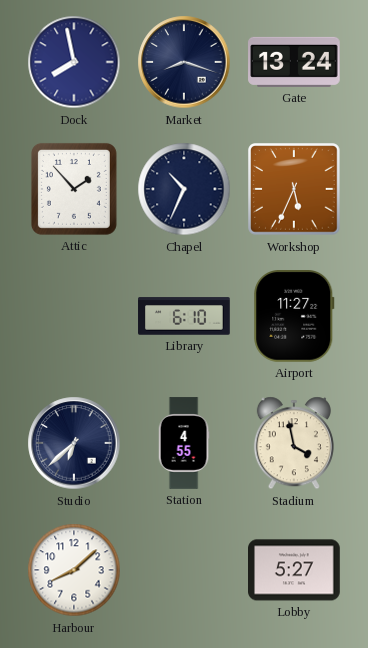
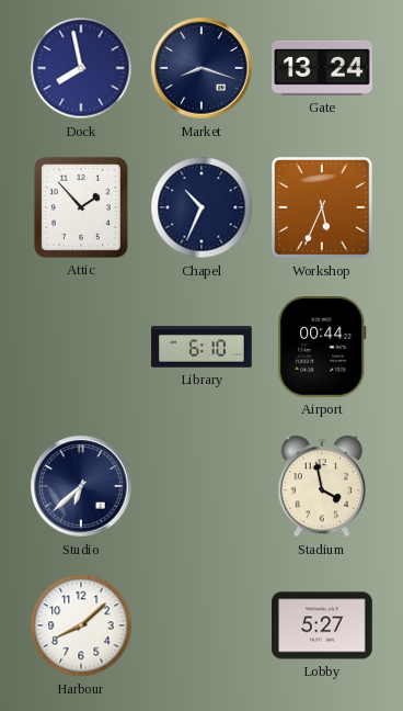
Airport: 11:27 -> 00:44
Station: 4:55 -> none
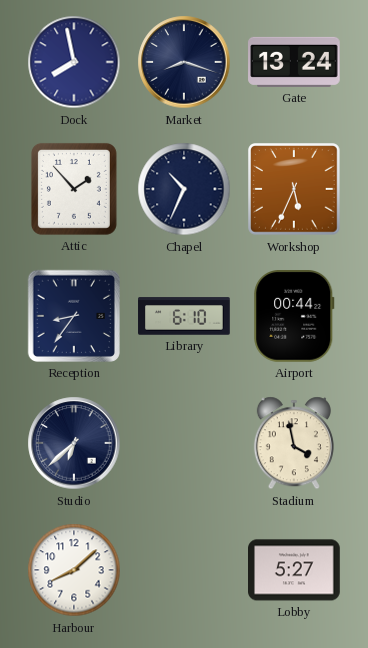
Reception: none -> 8:36
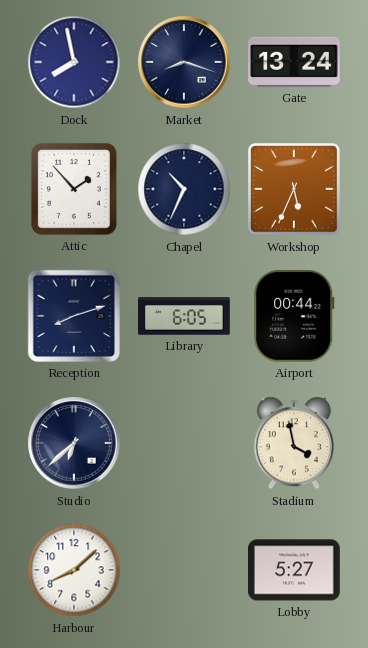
Reception: 8:36 -> 8:12
Library: 6:10 -> 6:05
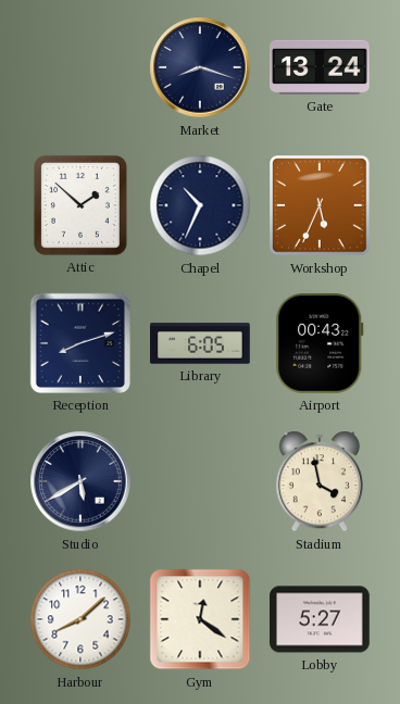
Dock: 7:58 -> none
Attic: 1:53 -> 1:52
Airport: 00:44 -> 00:43
Studio: 6:38 -> 5:40
Gym: none -> 12:21
